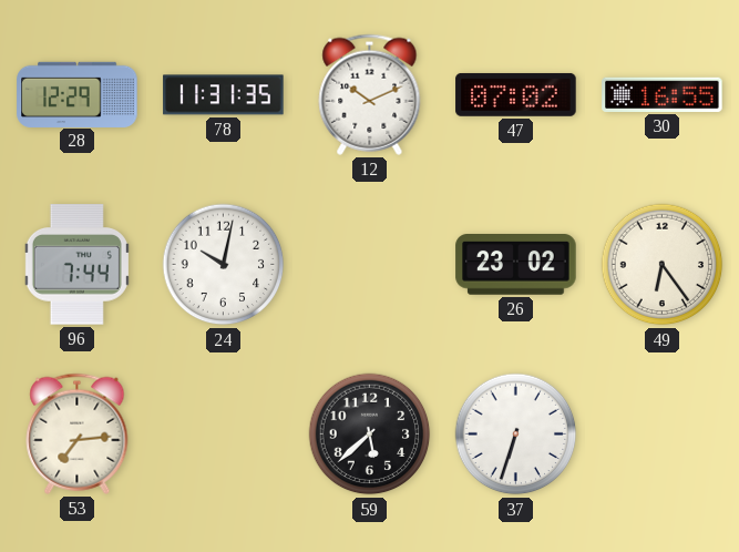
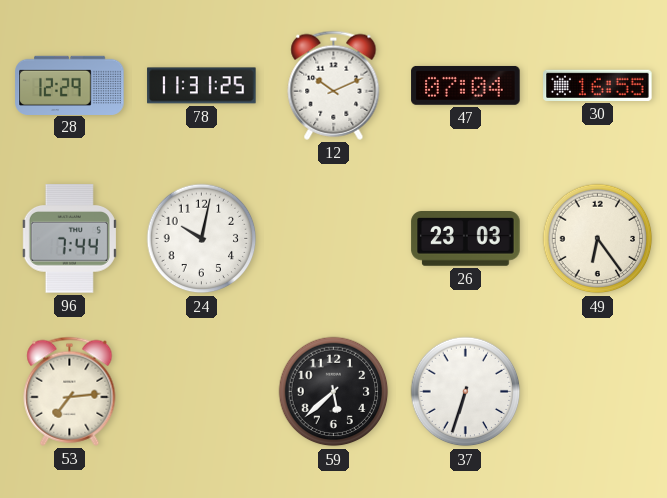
78: 11:31:35 -> 11:31:25
47: 07:02 -> 07:04
26: 23:02 -> 23:03
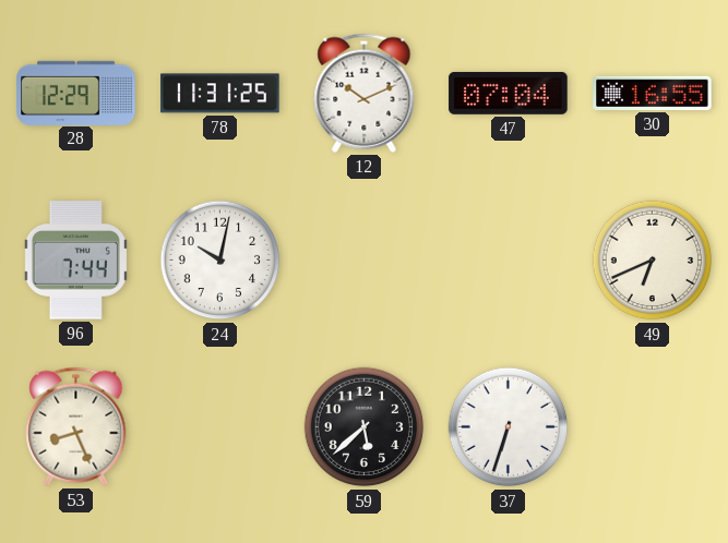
26: 23:03 -> none
49: 6:24 -> 6:41
53: 7:14 -> 8:26
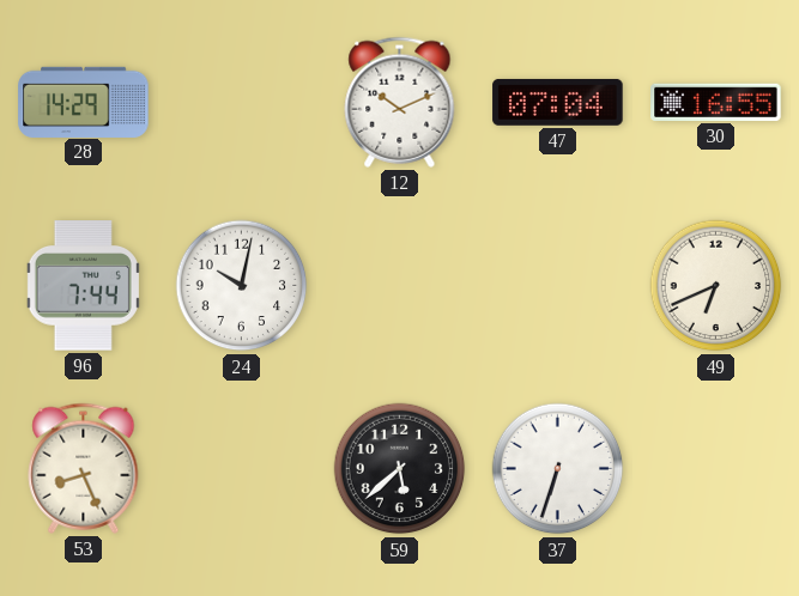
28: 12:29 -> 14:29
78: 11:31 -> none
